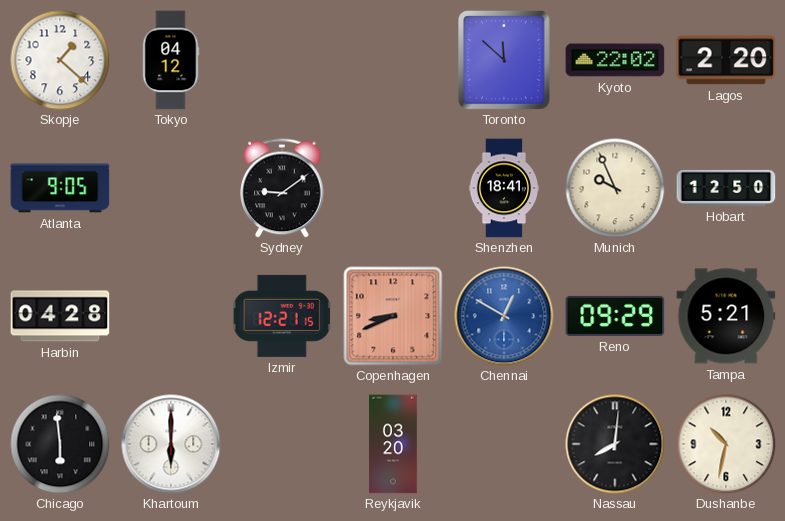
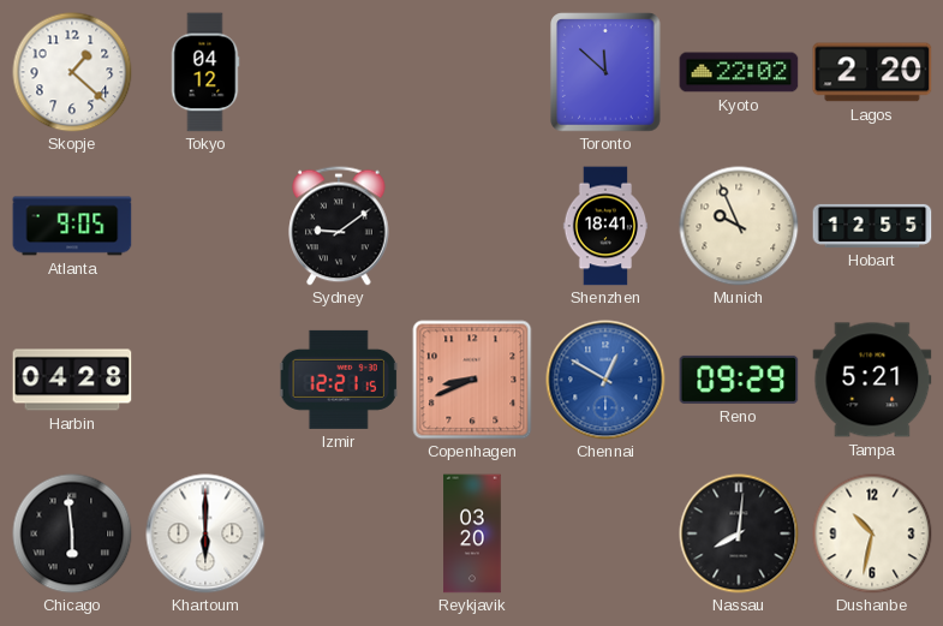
Hobart: 12:50 -> 12:55
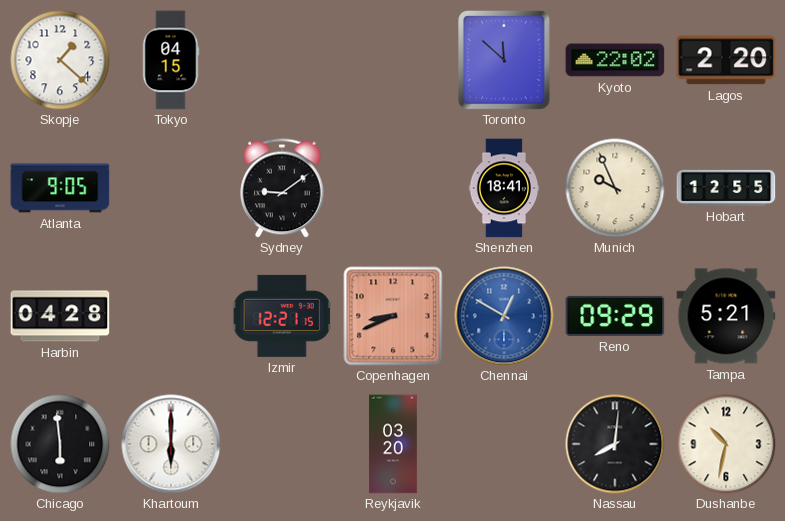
Tokyo: 04:12 -> 04:15
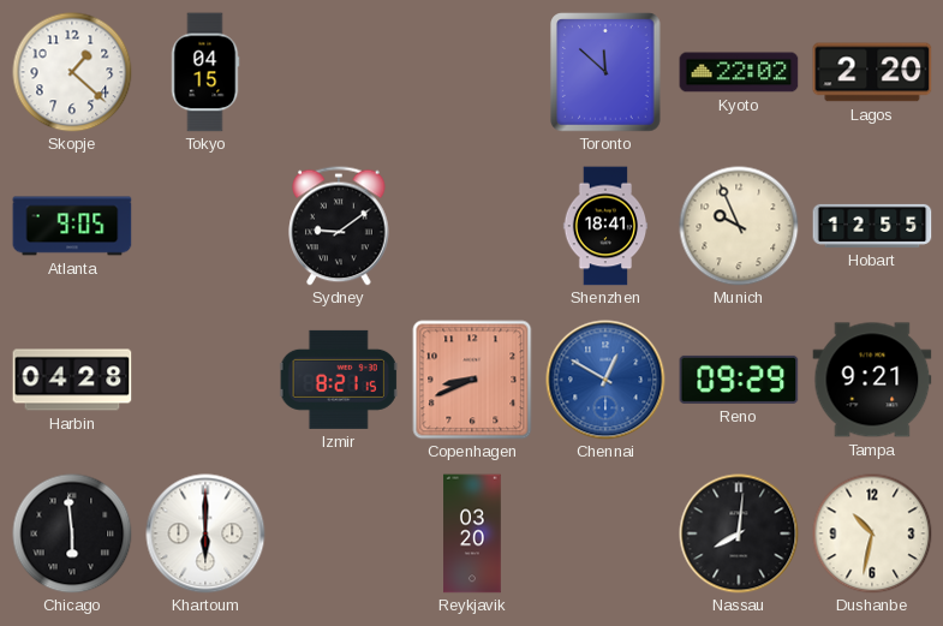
Izmir: 12:21 -> 8:21
Tampa: 5:21 -> 9:21
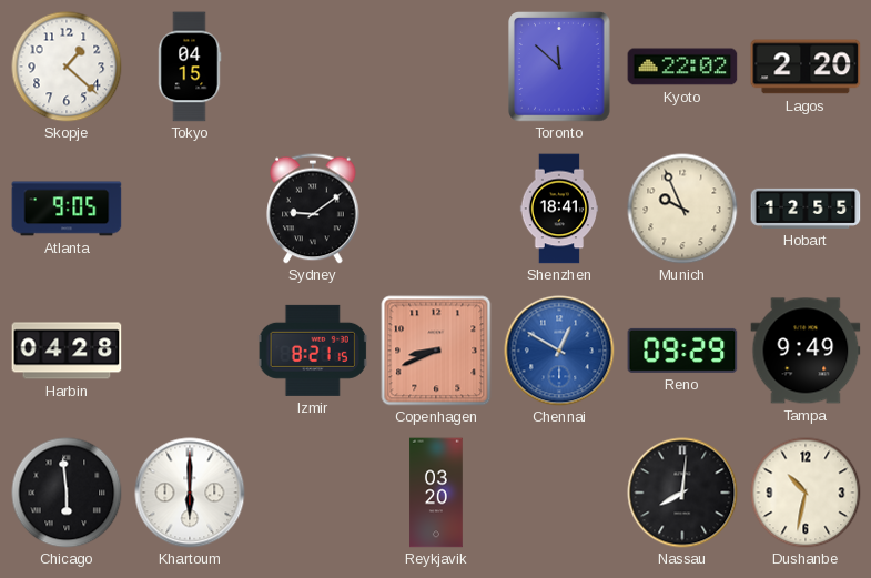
Tampa: 9:21 -> 9:49
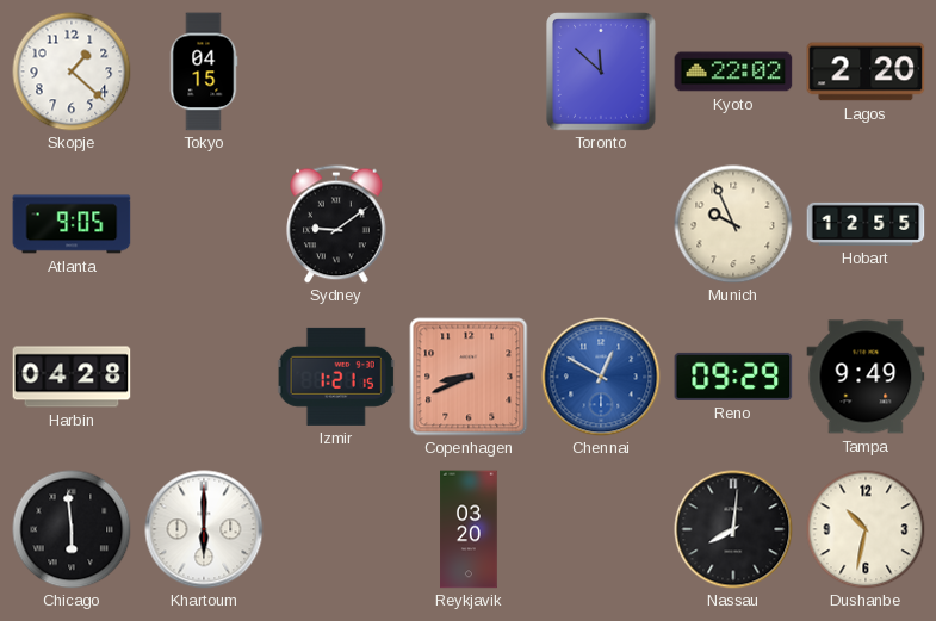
Shenzhen: 18:41 -> none
Izmir: 8:21 -> 1:21
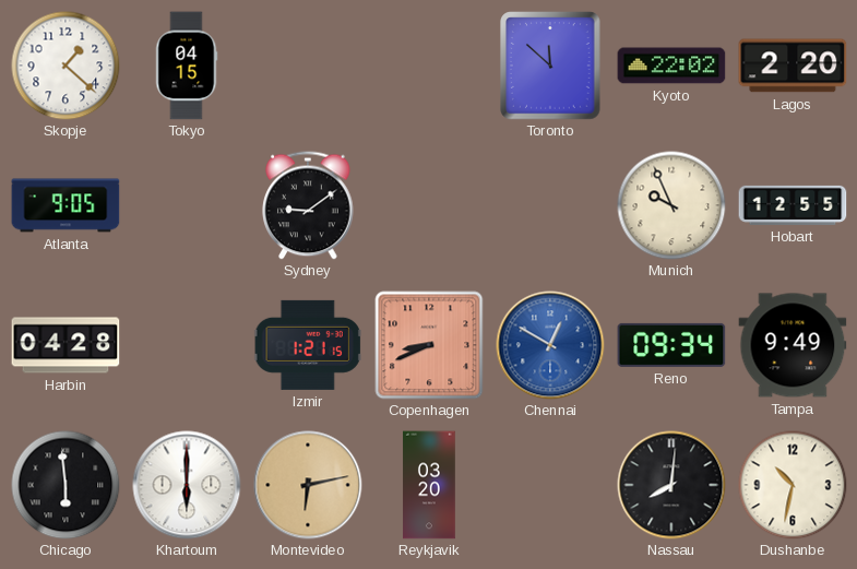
Reno: 09:29 -> 09:34
Montevideo: none -> 6:13
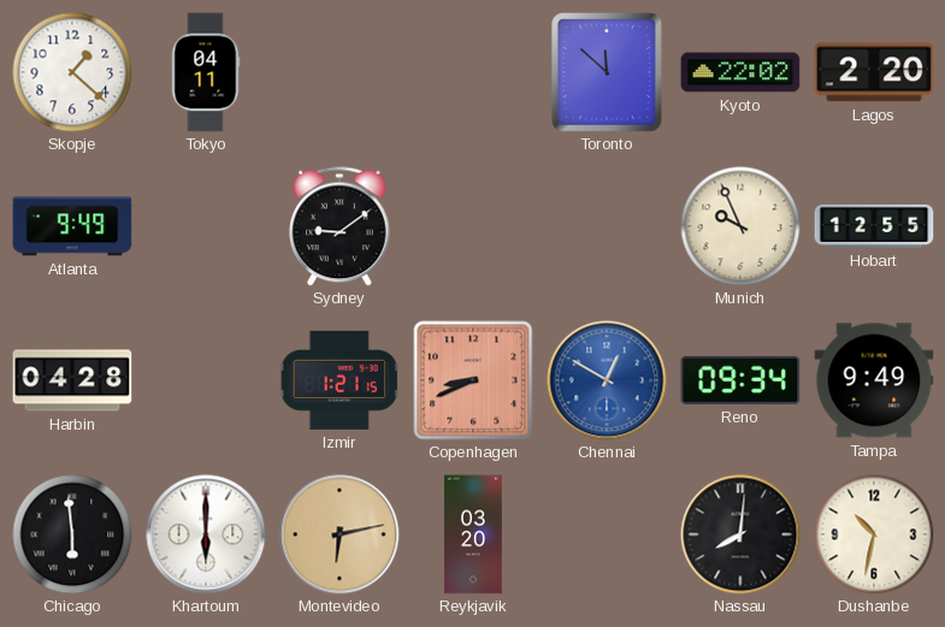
Tokyo: 04:15 -> 04:11
Atlanta: 9:05 -> 9:49
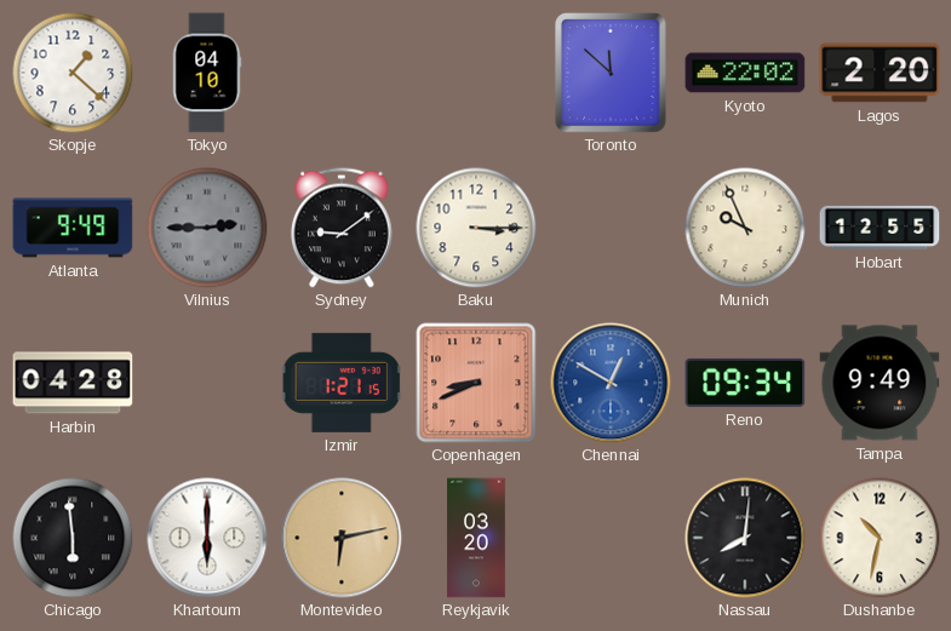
Tokyo: 04:11 -> 04:10
Vilnius: none -> 2:45
Baku: none -> 3:15
